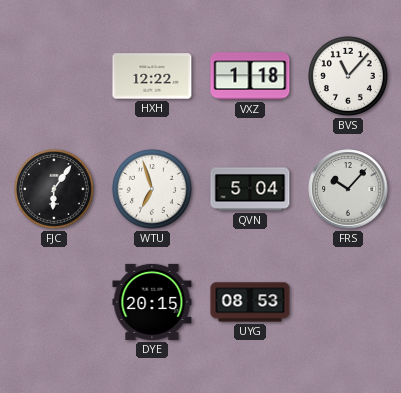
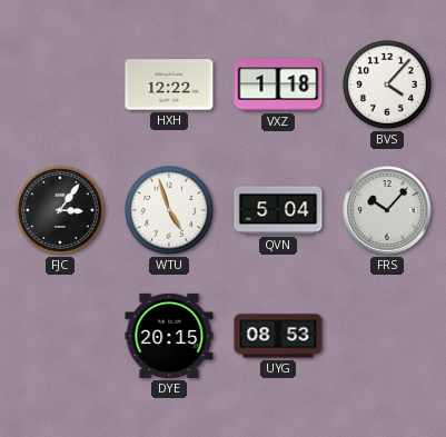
BVS: 11:07 -> 4:07
FJC: 6:06 -> 3:06
WTU: 6:57 -> 4:57
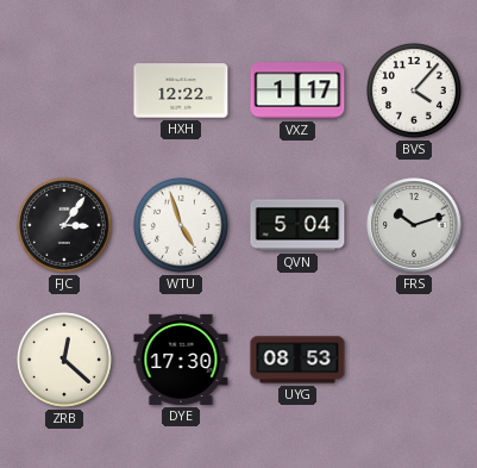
VXZ: 1:18 -> 1:17
FRS: 10:07 -> 10:12
ZRB: none -> 12:22
DYE: 20:15 -> 17:30
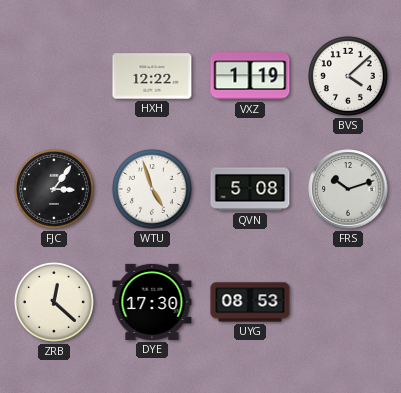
VXZ: 1:17 -> 1:19
BVS: 4:07 -> 4:08
QVN: 5:04 -> 5:08
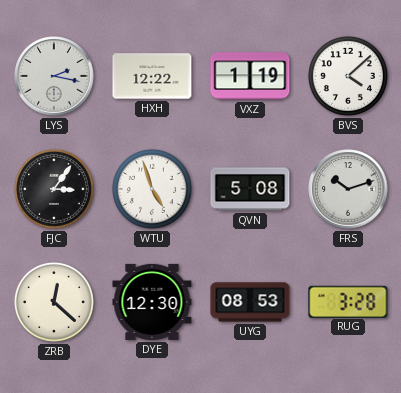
LYS: none -> 2:17
DYE: 17:30 -> 12:30
RUG: none -> 3:28
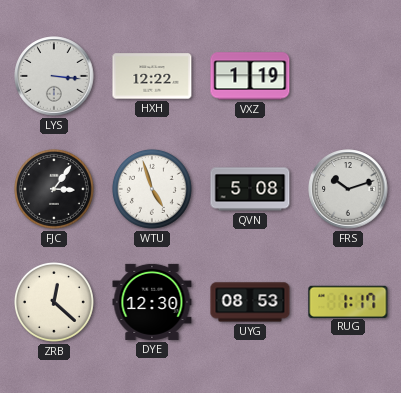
LYS: 2:17 -> 3:16
BVS: 4:08 -> none
RUG: 3:28 -> 1:17
